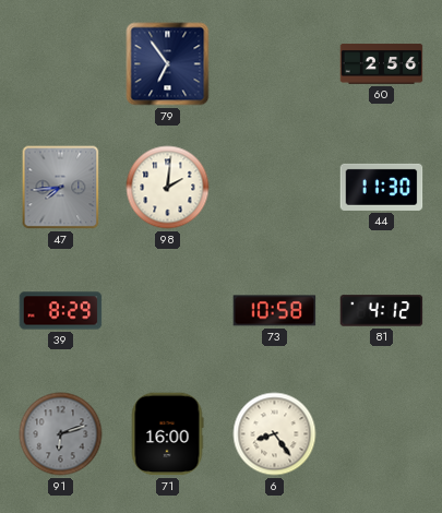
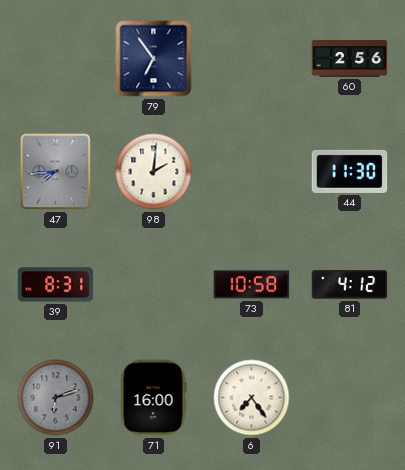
39: 8:29 -> 8:31
6: 8:24 -> 7:24
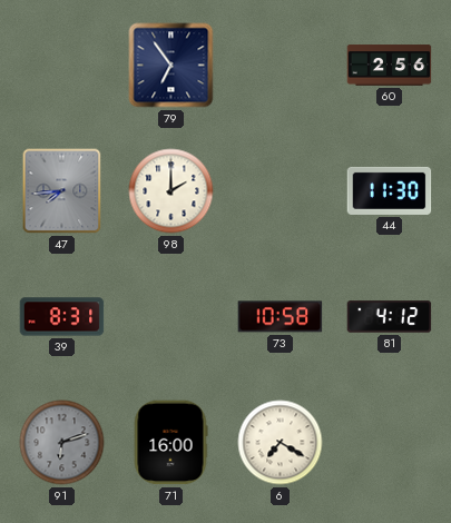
98: 2:01 -> 2:00
6: 7:24 -> 7:20
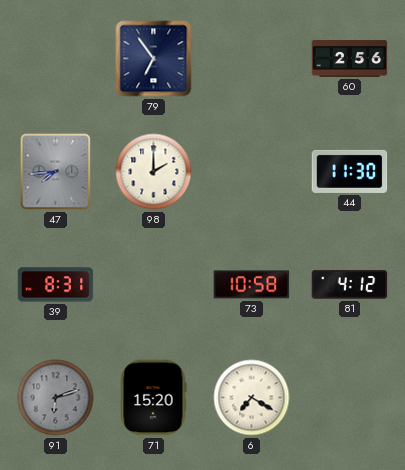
71: 16:00 -> 15:20
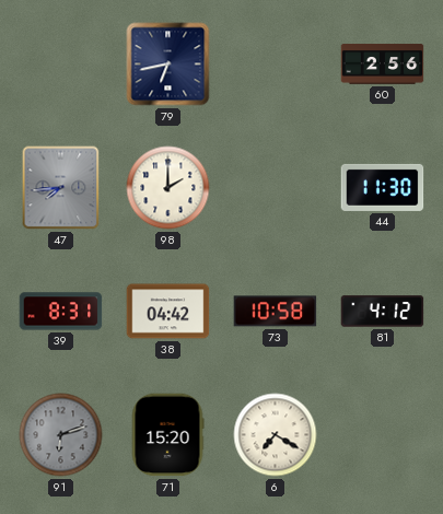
79: 6:54 -> 6:43
38: none -> 04:42
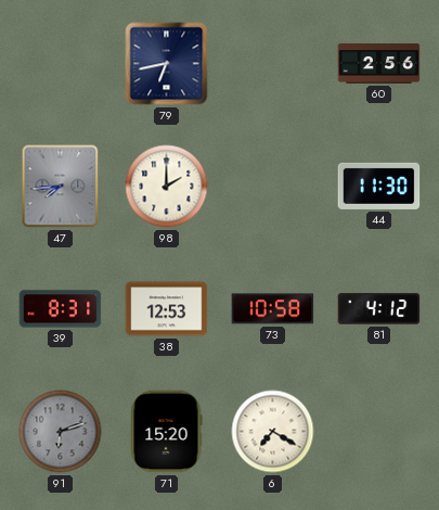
38: 04:42 -> 12:53
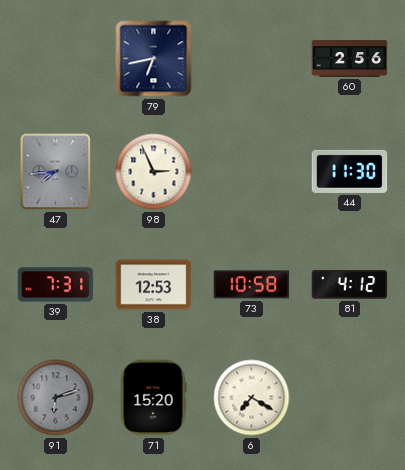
98: 2:00 -> 2:56
39: 8:31 -> 7:31
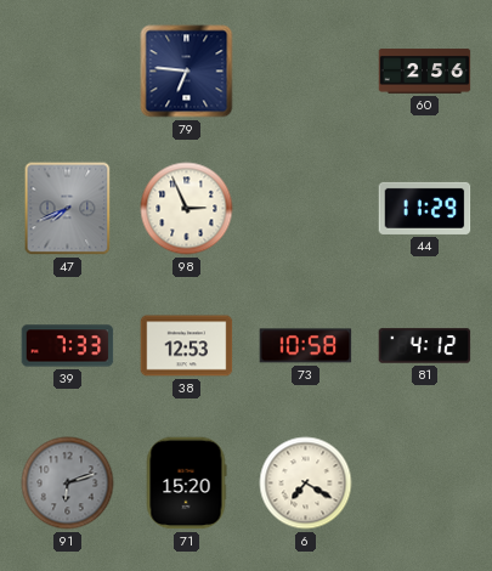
79: 6:43 -> 6:46
47: 7:44 -> 7:41
44: 11:30 -> 11:29
39: 7:31 -> 7:33
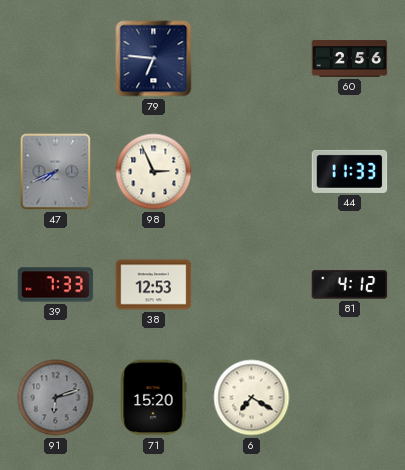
44: 11:29 -> 11:33
73: 10:58 -> none
